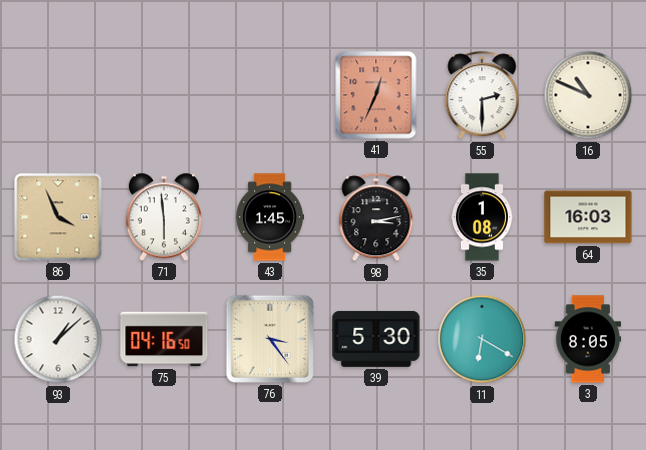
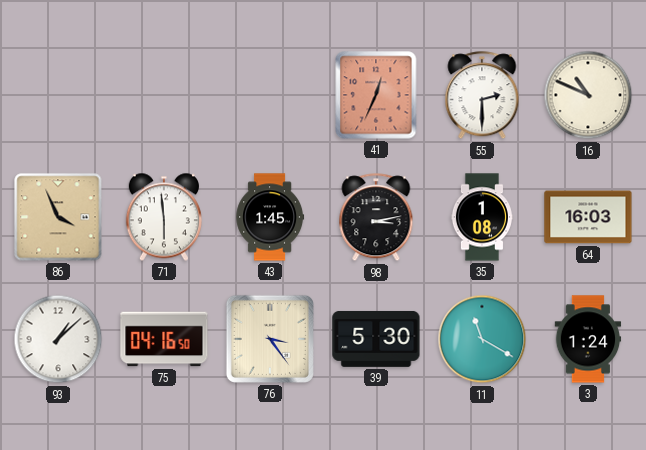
11: 6:20 -> 11:20
3: 8:05 -> 1:24
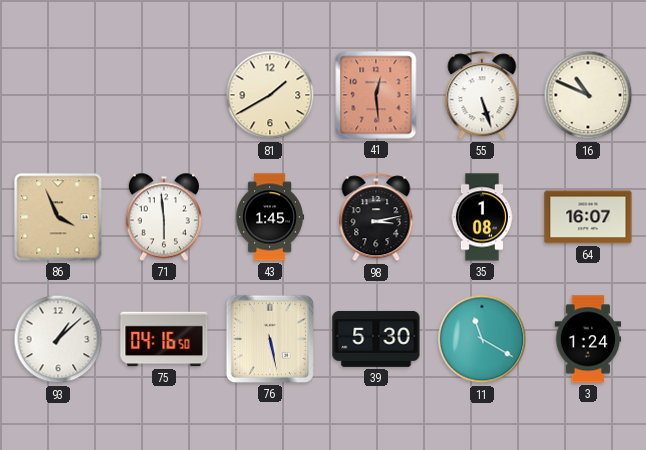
81: none -> 1:40
41: 12:34 -> 12:29
55: 2:30 -> 5:27
64: 16:03 -> 16:07
76: 3:24 -> 5:28
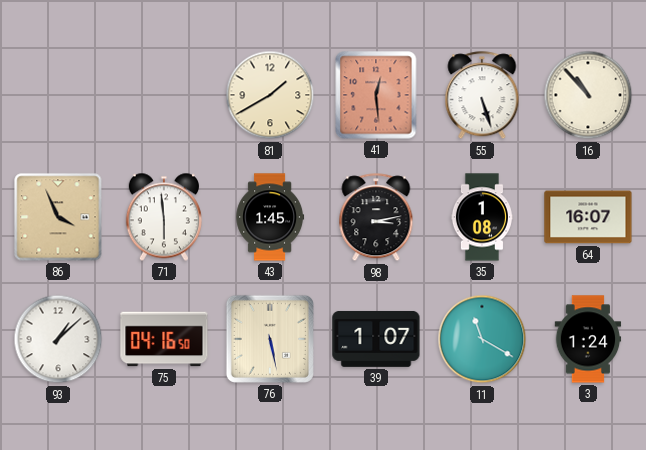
16: 10:49 -> 10:53
39: 5:30 -> 1:07
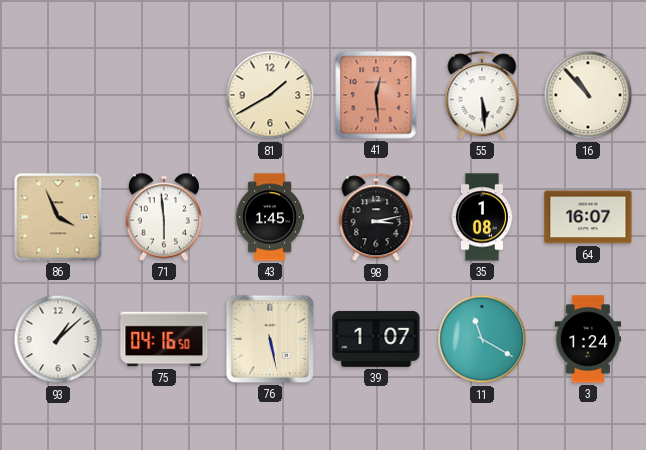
55: 5:27 -> 5:29
